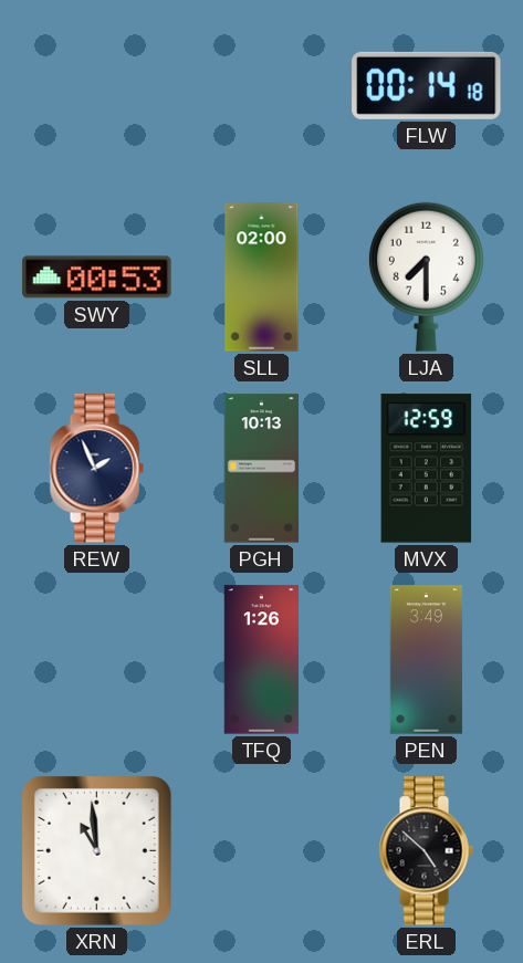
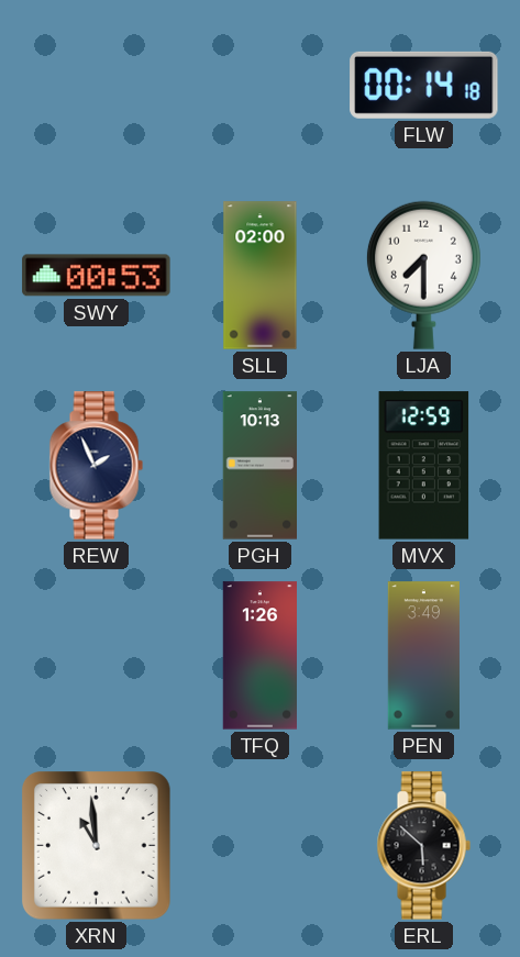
ERL: 4:52 -> 5:52
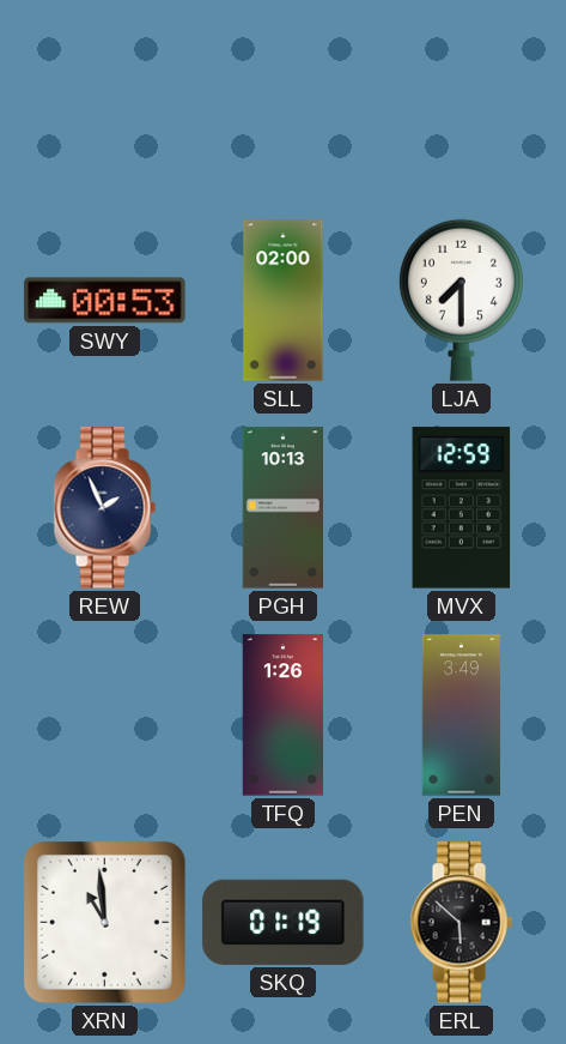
FLW: 00:14 -> none
SKQ: none -> 01:19
